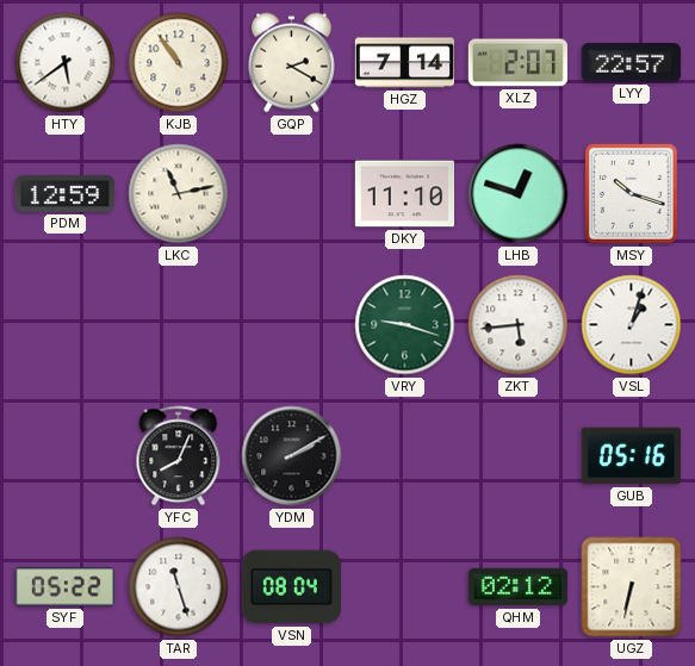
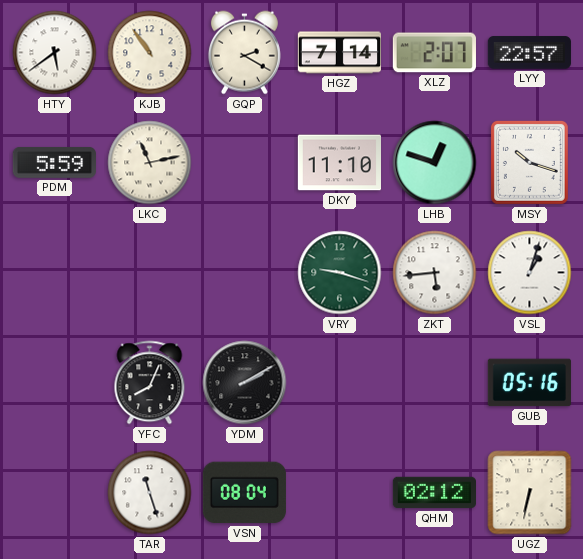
PDM: 12:59 -> 5:59
SYF: 05:22 -> none
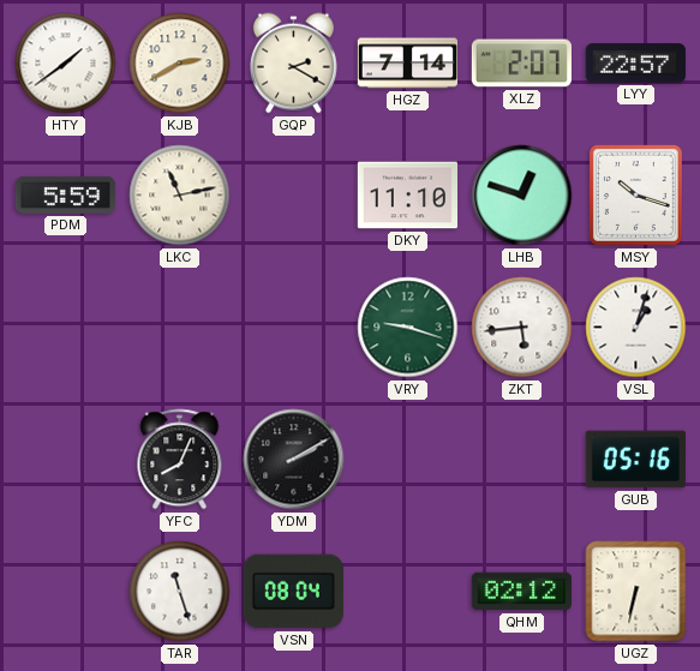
HTY: 5:39 -> 1:39
KJB: 10:54 -> 2:40
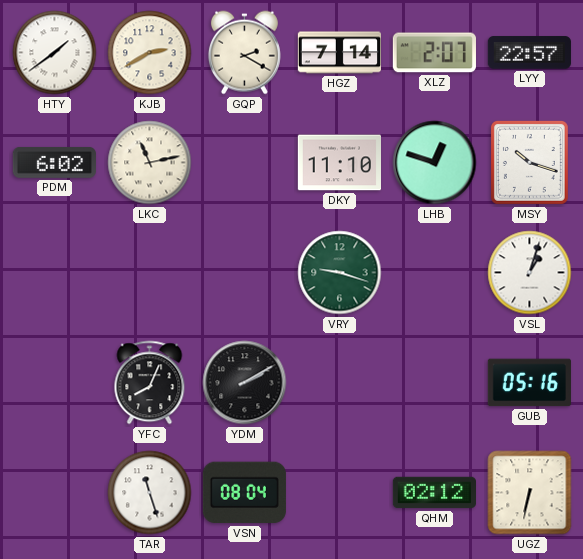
PDM: 5:59 -> 6:02
ZKT: 5:44 -> none
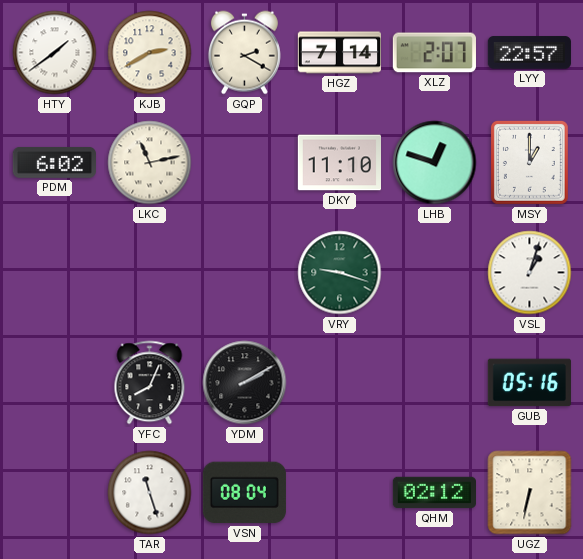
MSY: 10:18 -> 1:00
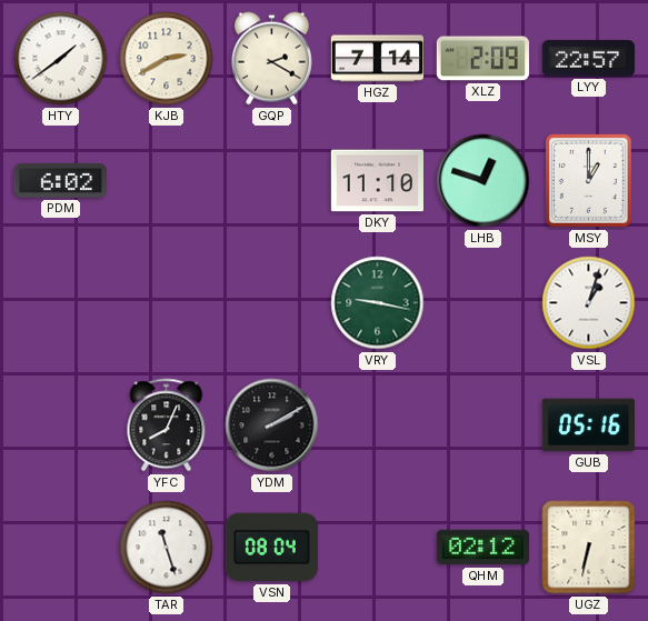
XLZ: 2:07 -> 2:09
LKC: 11:13 -> none
VRY: 9:18 -> 9:17
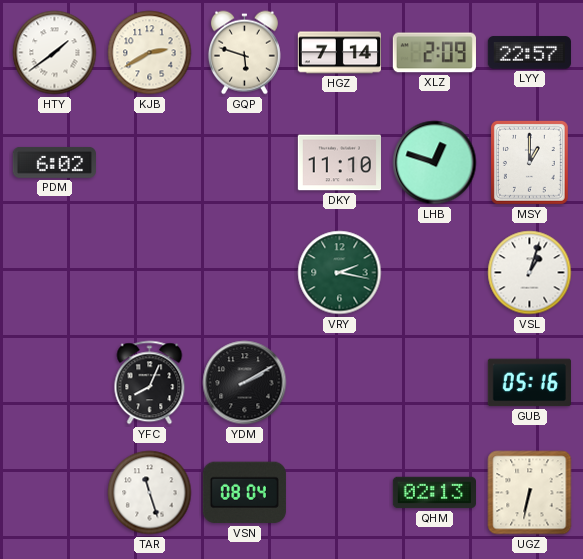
GQP: 2:20 -> 5:48
VRY: 9:17 -> 2:17
QHM: 02:12 -> 02:13
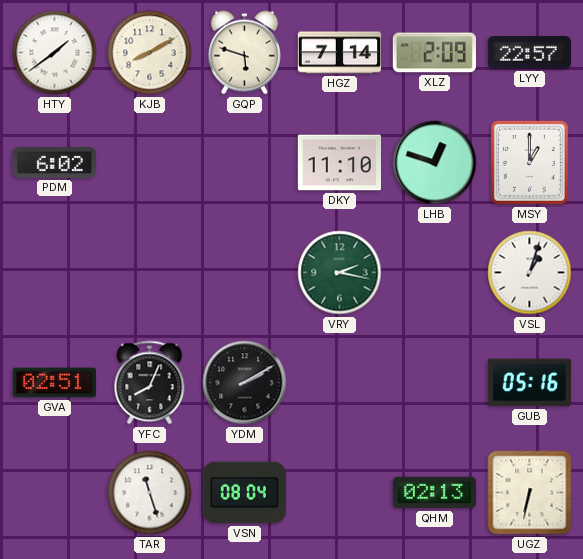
KJB: 2:40 -> 8:10
GVA: none -> 02:51
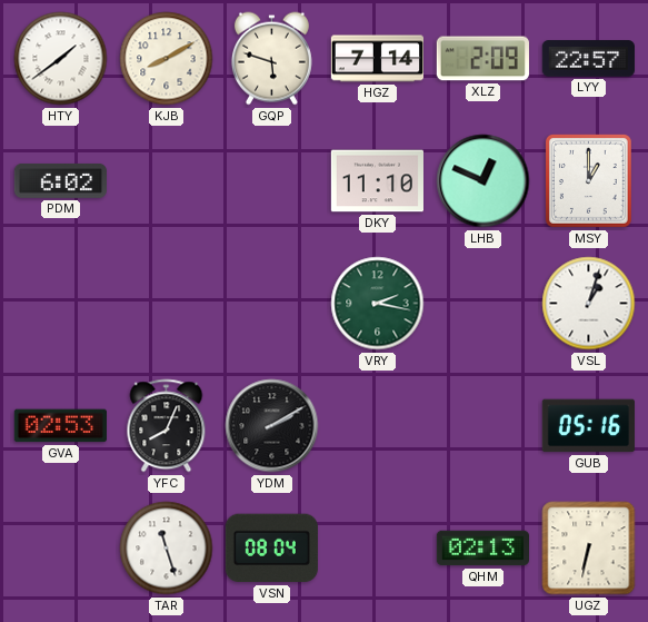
LHB: 12:48 -> 12:49
GVA: 02:51 -> 02:53
